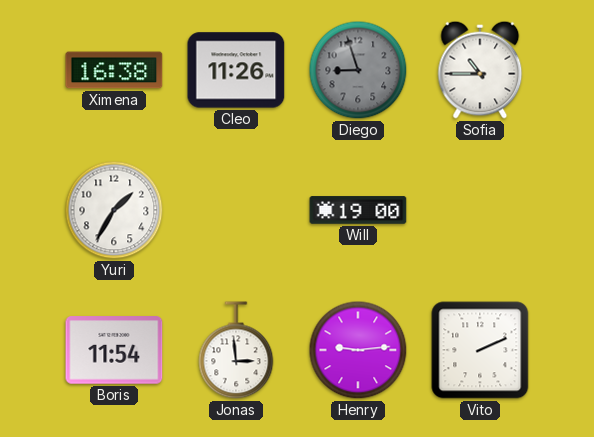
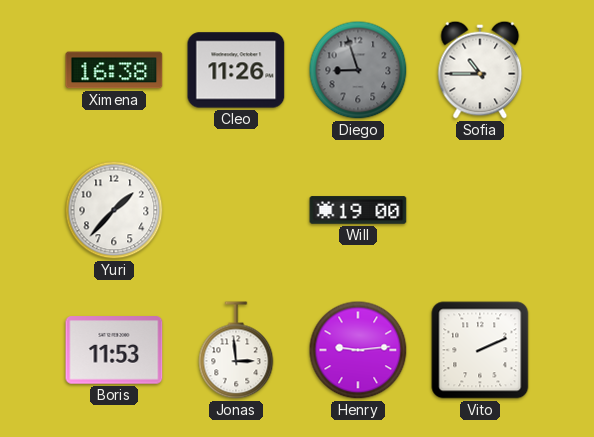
Yuri: 1:35 -> 1:37
Boris: 11:54 -> 11:53
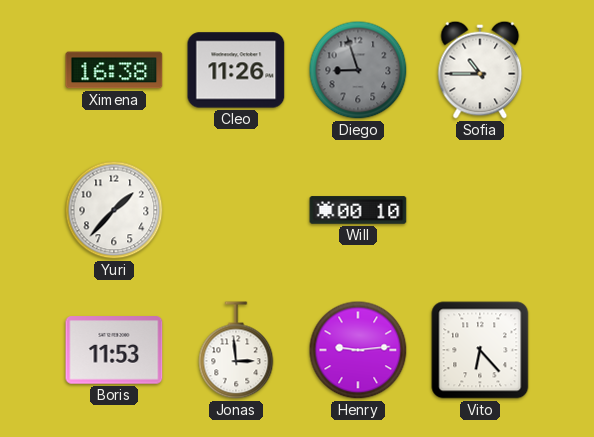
Will: 19:00 -> 00:10
Vito: 2:11 -> 6:23
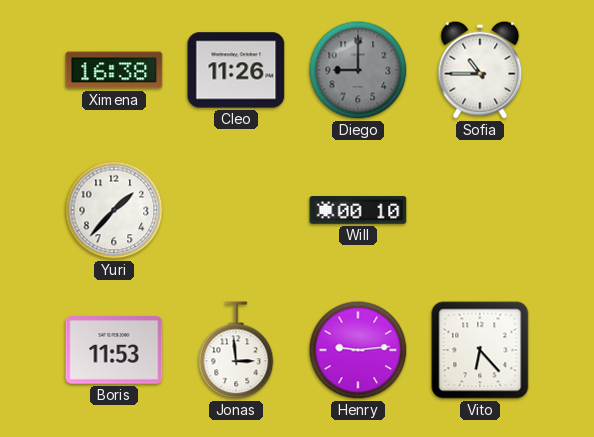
Diego: 8:57 -> 9:00
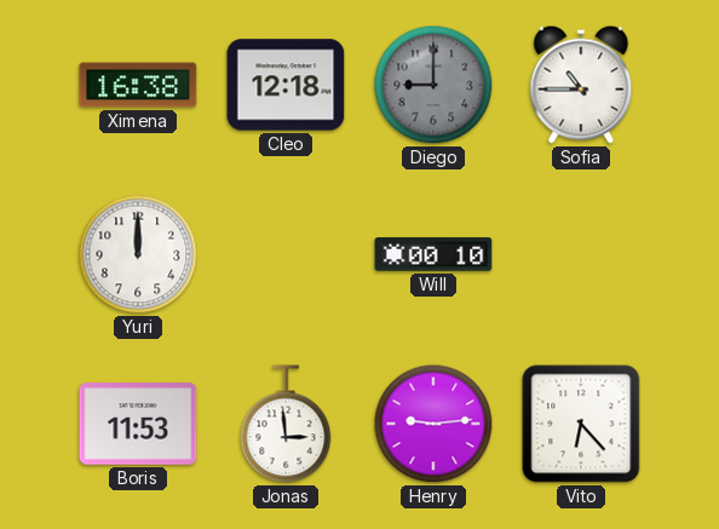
Cleo: 11:26 -> 12:18
Yuri: 1:37 -> 12:00
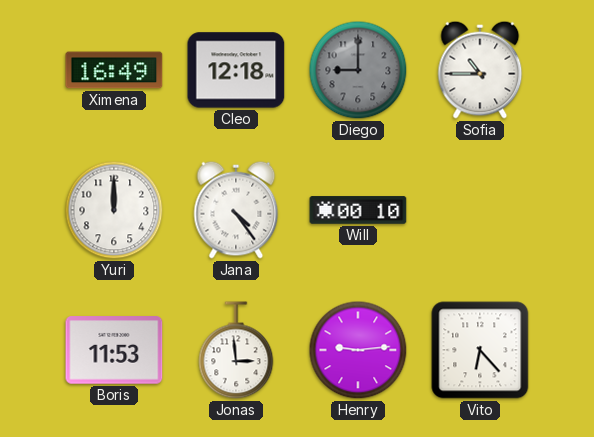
Ximena: 16:38 -> 16:49
Jana: none -> 4:24
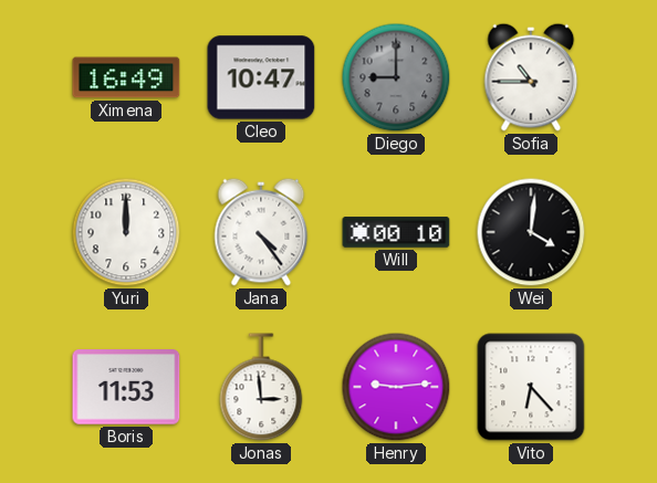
Cleo: 12:18 -> 10:47
Wei: none -> 4:01
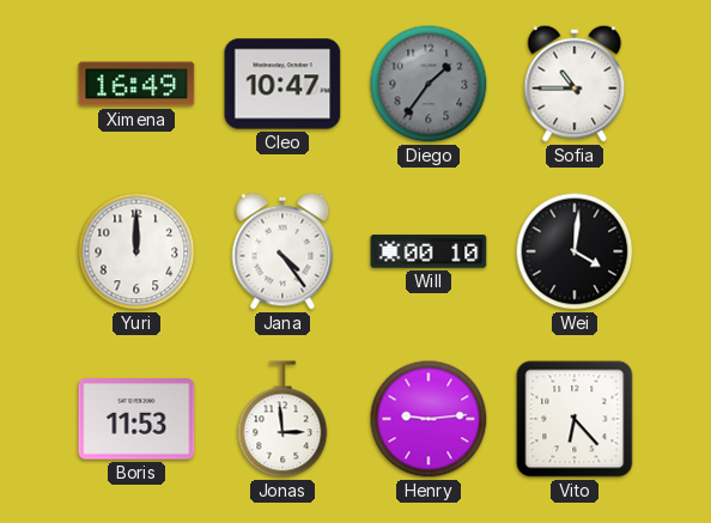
Diego: 9:00 -> 1:36
